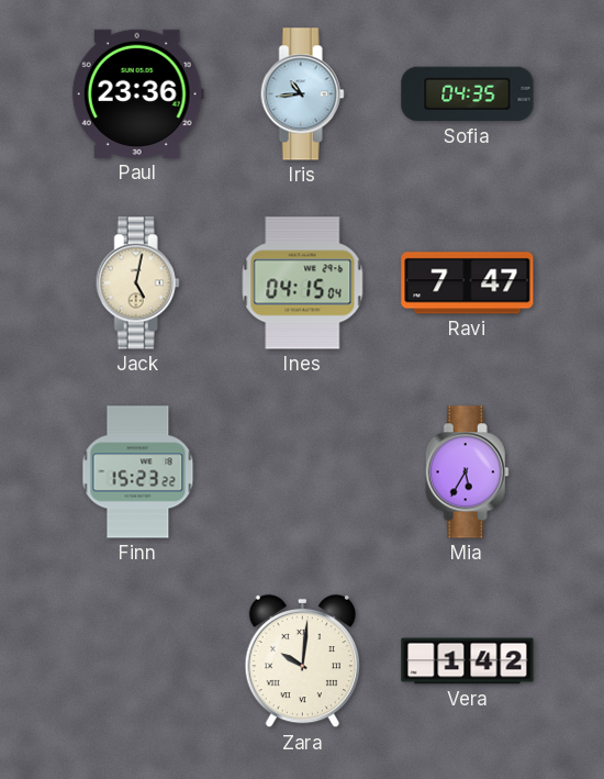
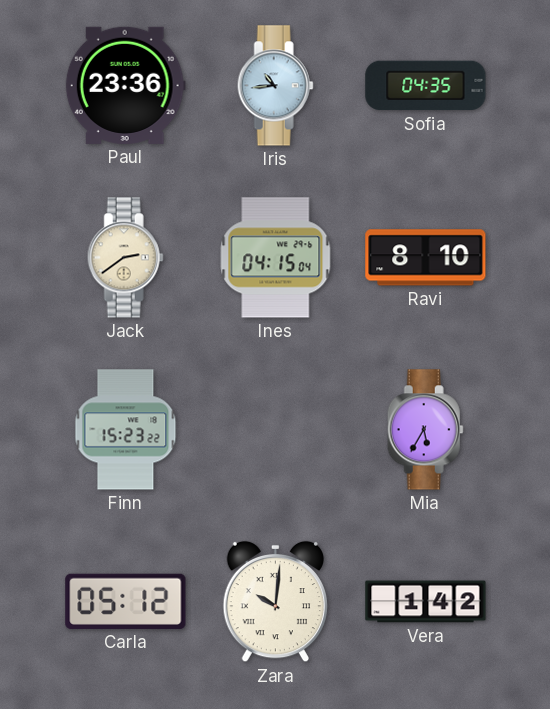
Jack: 5:02 -> 2:39
Ravi: 7:47 -> 8:10
Carla: none -> 05:12
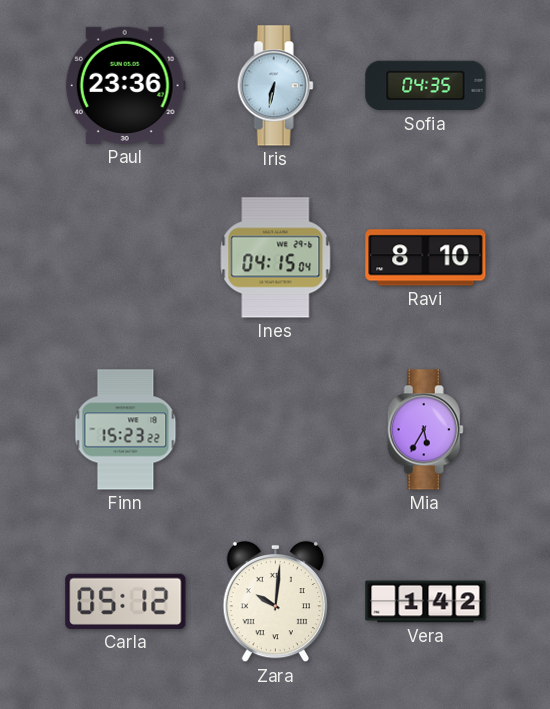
Iris: 10:44 -> 6:32
Jack: 2:39 -> none
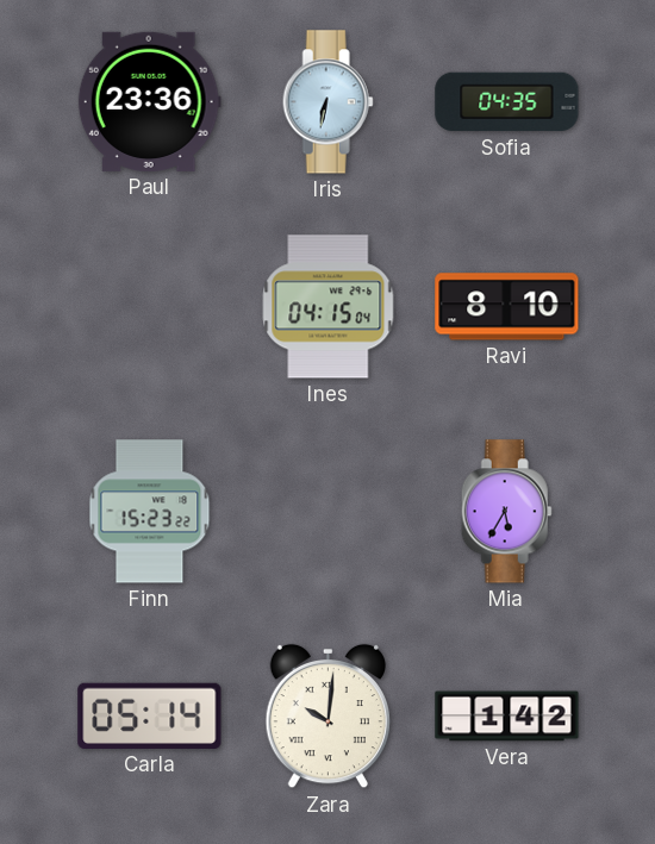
Carla: 05:12 -> 05:14
